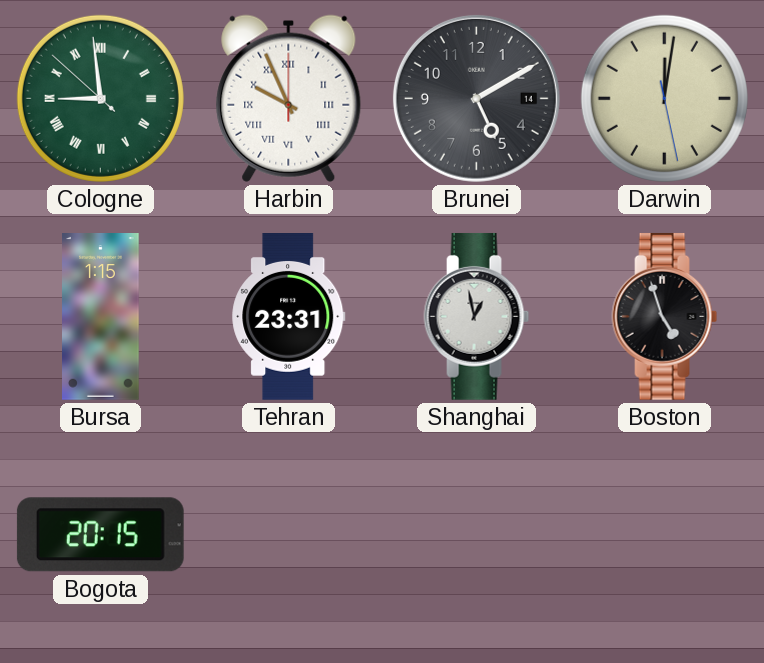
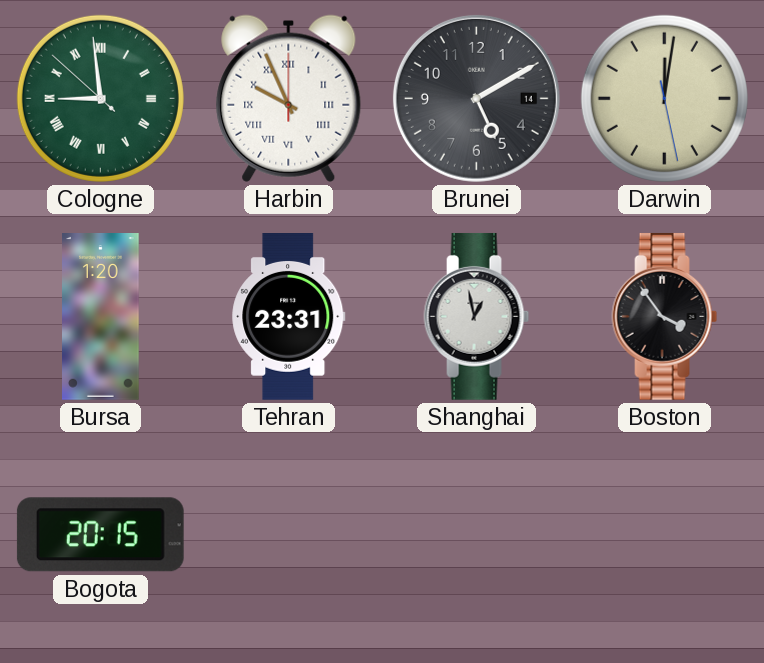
Bursa: 1:15 -> 1:20
Boston: 4:57 -> 3:54
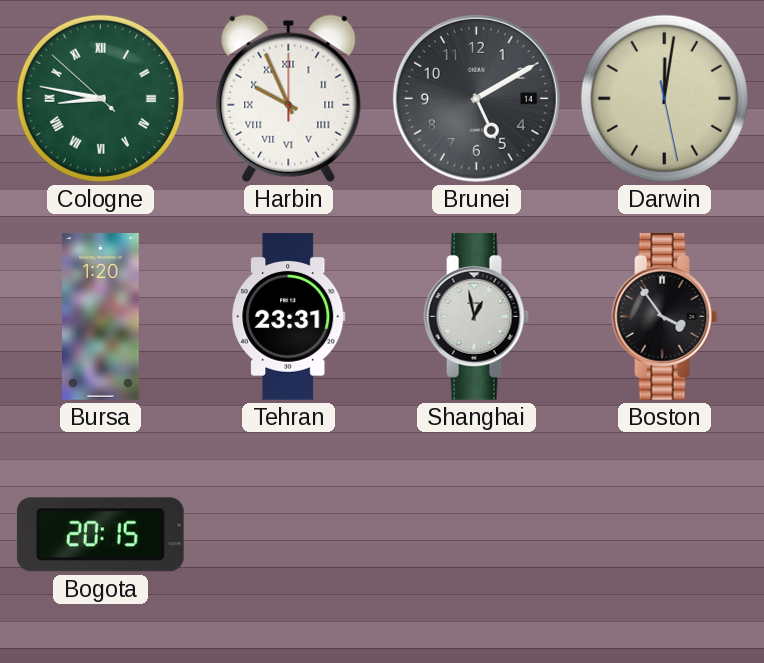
Cologne: 8:58 -> 8:46
